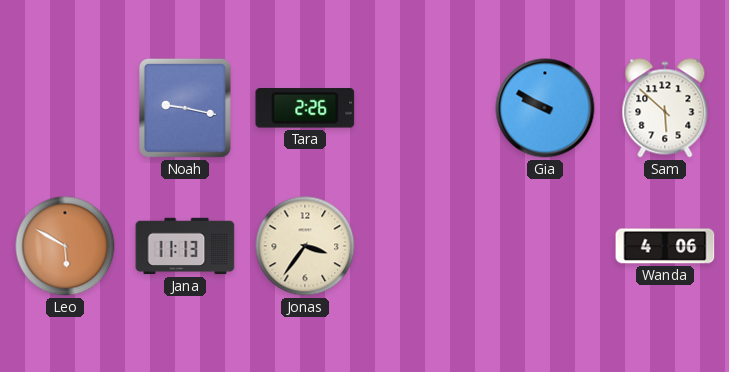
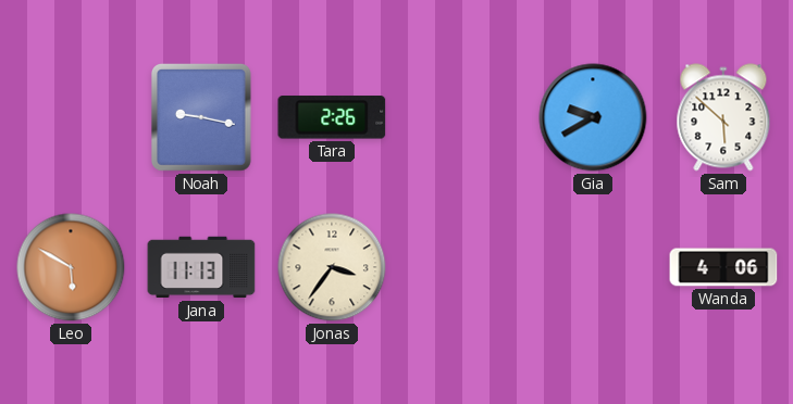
Gia: 9:50 -> 9:40
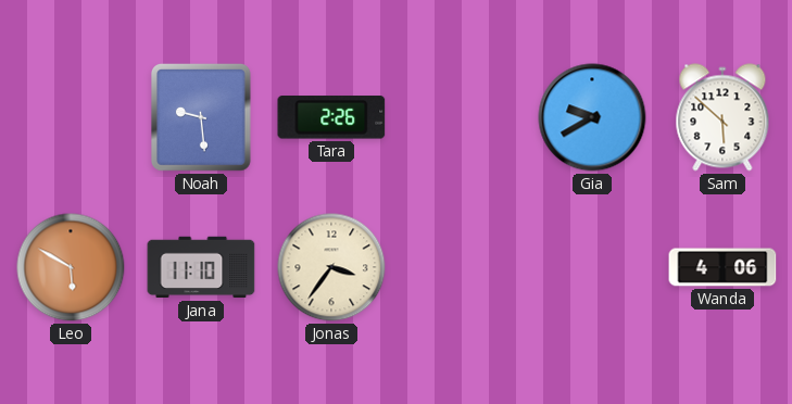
Noah: 9:17 -> 9:29
Jana: 11:13 -> 11:10
